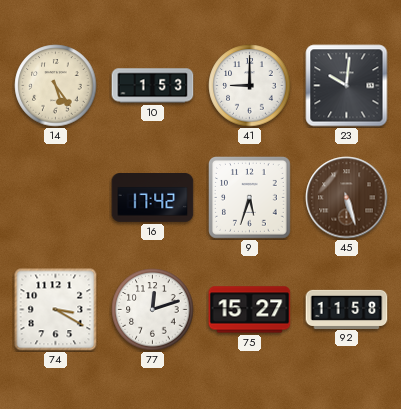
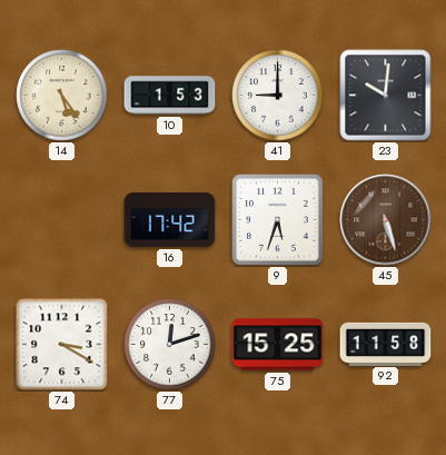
75: 15:27 -> 15:25
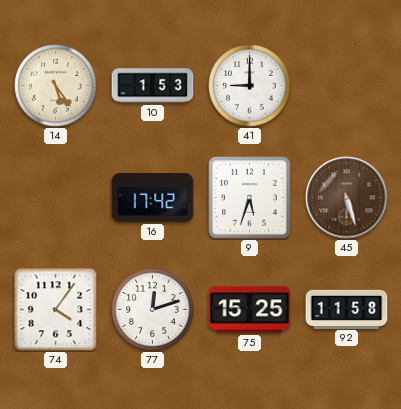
23: 10:01 -> none
74: 3:20 -> 4:06
